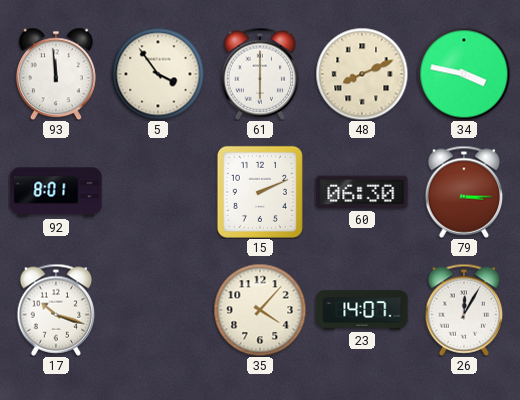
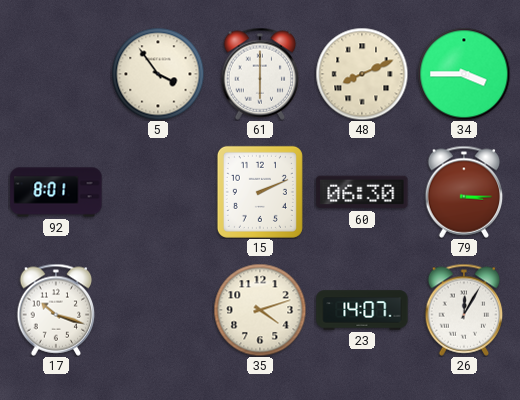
93: 11:59 -> none
34: 3:47 -> 3:45
35: 4:07 -> 4:12
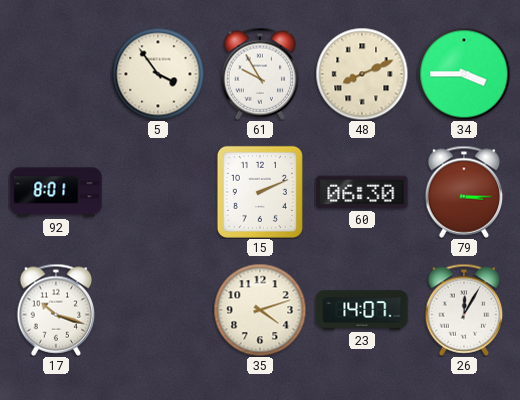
61: 6:00 -> 9:55
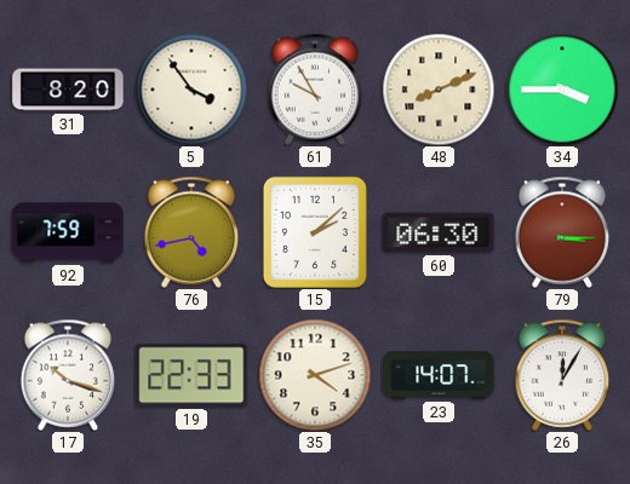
31: none -> 8:20
92: 8:01 -> 7:59
76: none -> 4:43
15: 2:11 -> 2:08
19: none -> 22:33
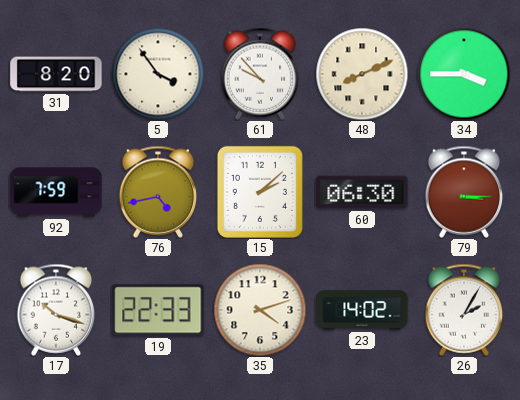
61: 9:55 -> 9:53
23: 14:07 -> 14:02
26: 12:05 -> 2:05
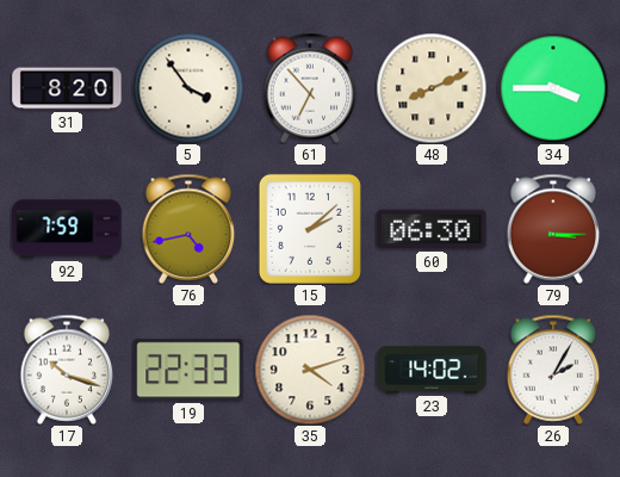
61: 9:53 -> 6:53
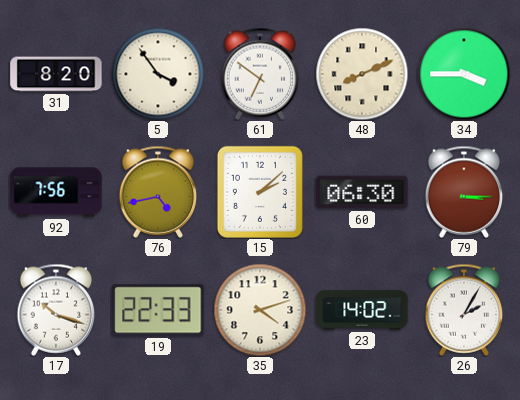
61: 6:53 -> 6:51
92: 7:59 -> 7:56
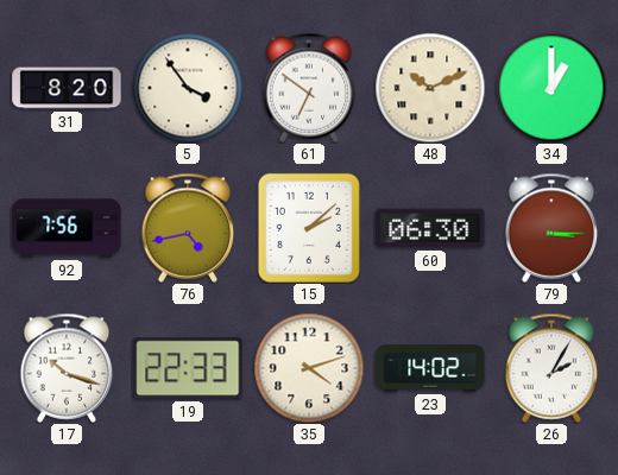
48: 8:11 -> 10:11
34: 3:45 -> 1:00
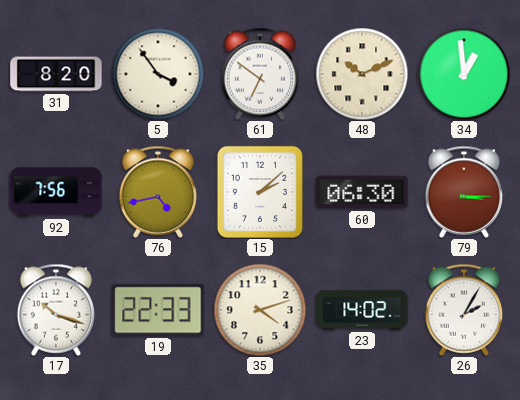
34: 1:00 -> 12:59
